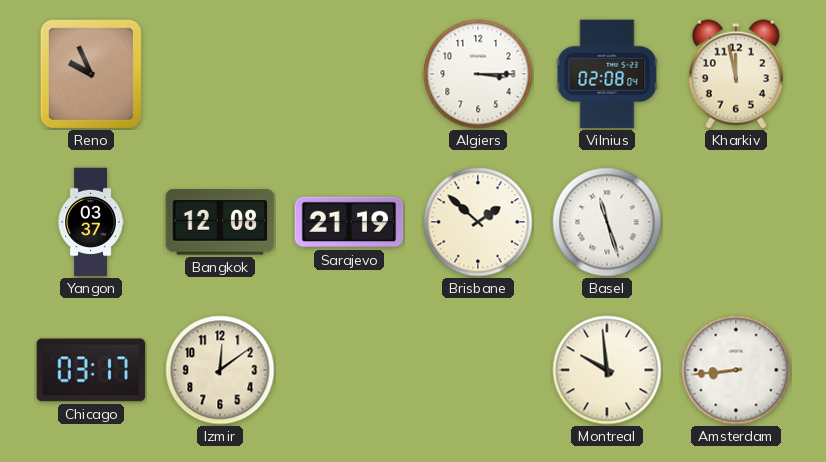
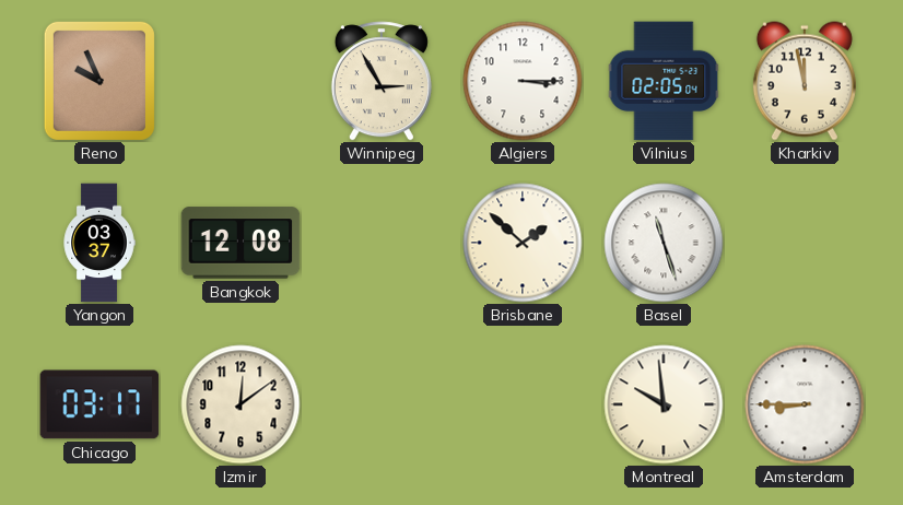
Winnipeg: none -> 2:55
Vilnius: 02:08 -> 02:05
Sarajevo: 21:19 -> none
Amsterdam: 8:44 -> 8:45
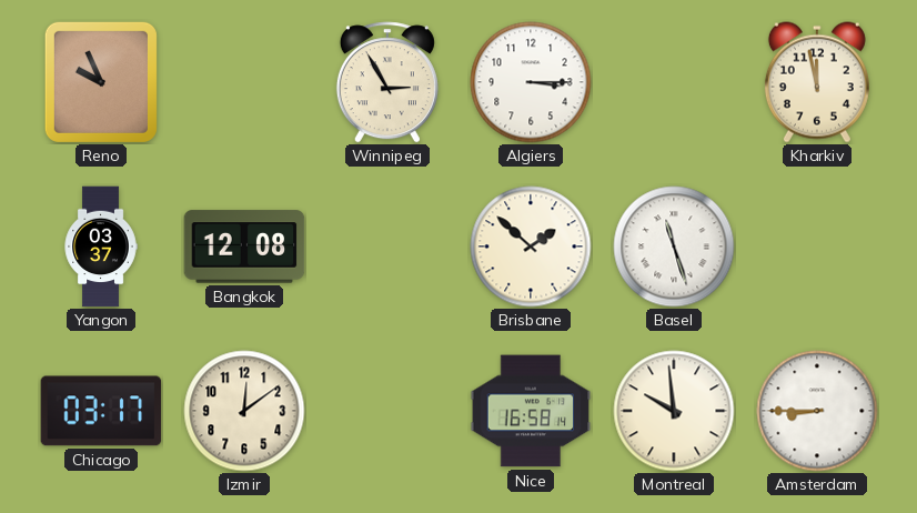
Vilnius: 02:05 -> none
Nice: none -> 16:58
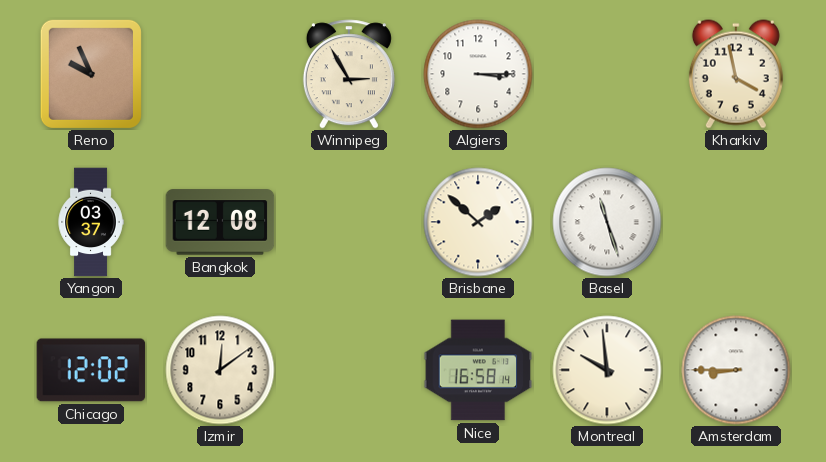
Kharkiv: 11:58 -> 3:58
Chicago: 03:17 -> 12:02
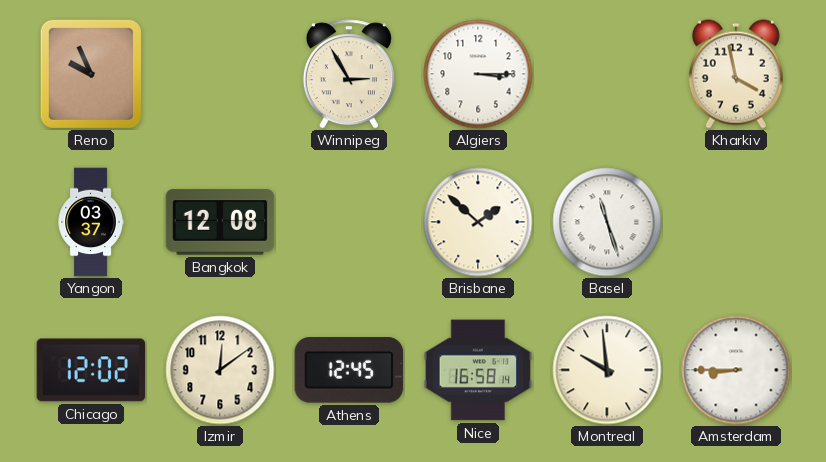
Athens: none -> 12:45
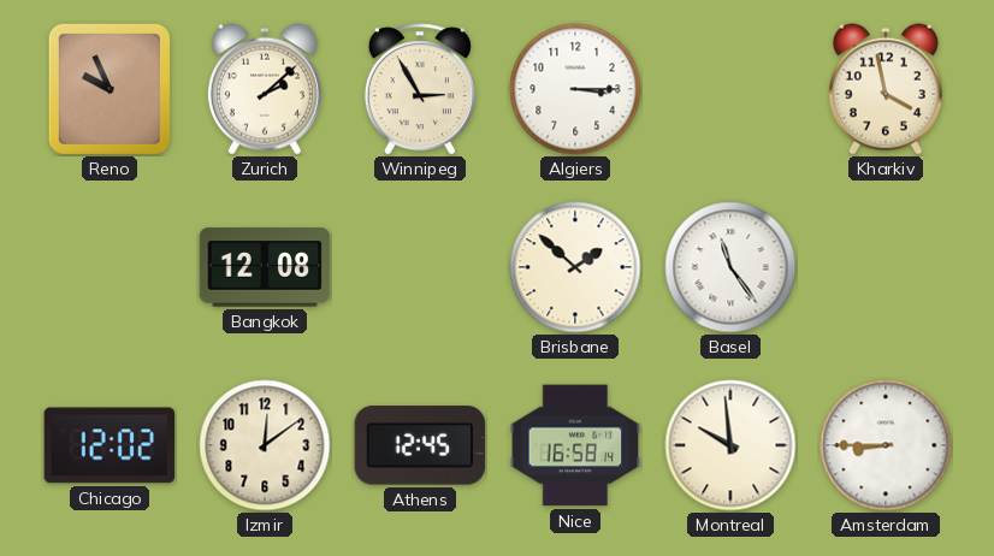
Zurich: none -> 2:08
Yangon: 03:37 -> none
Basel: 11:27 -> 11:24
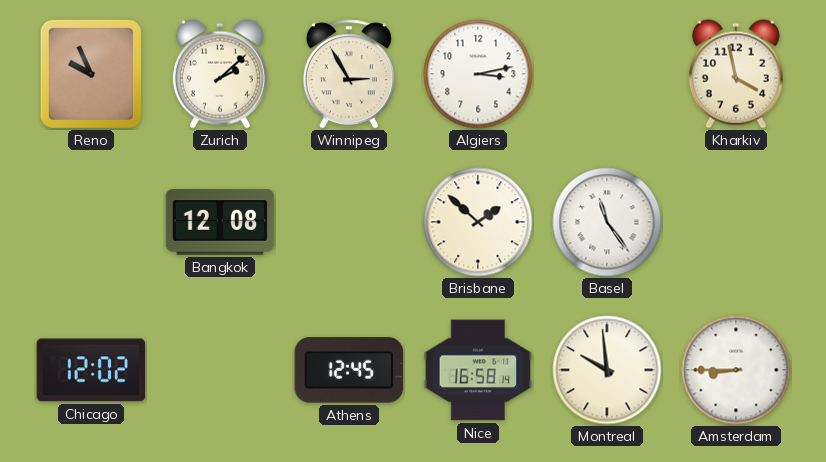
Algiers: 3:15 -> 3:13
Izmir: 12:09 -> none
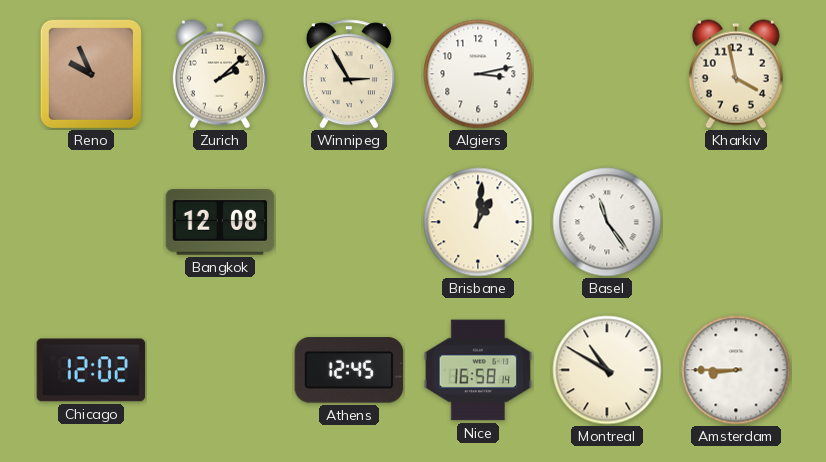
Brisbane: 1:52 -> 1:01
Montreal: 9:59 -> 10:50
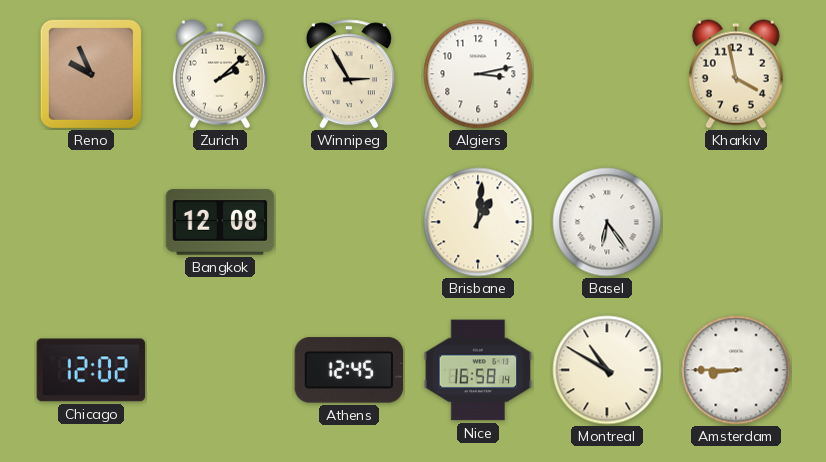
Basel: 11:24 -> 6:24
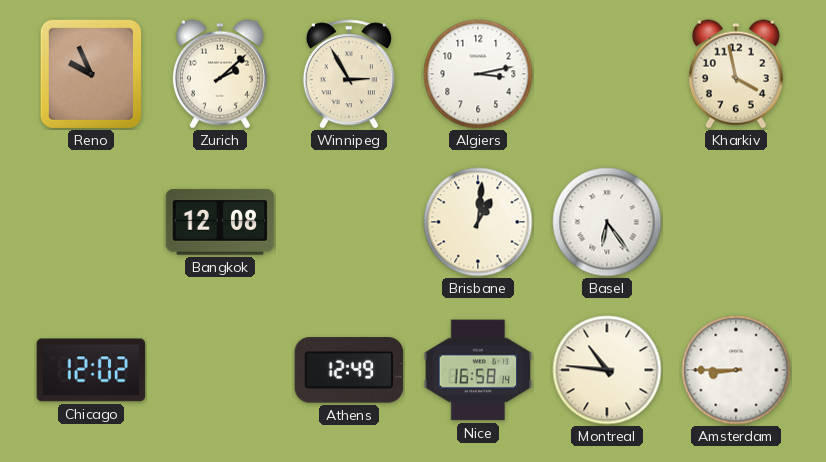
Athens: 12:45 -> 12:49
Montreal: 10:50 -> 10:46
